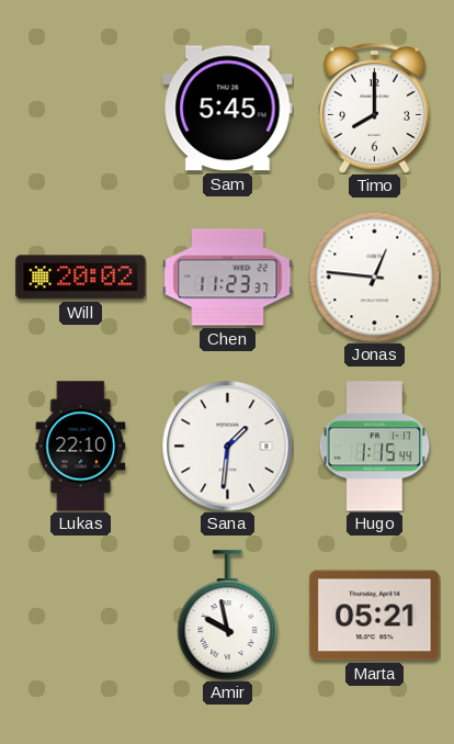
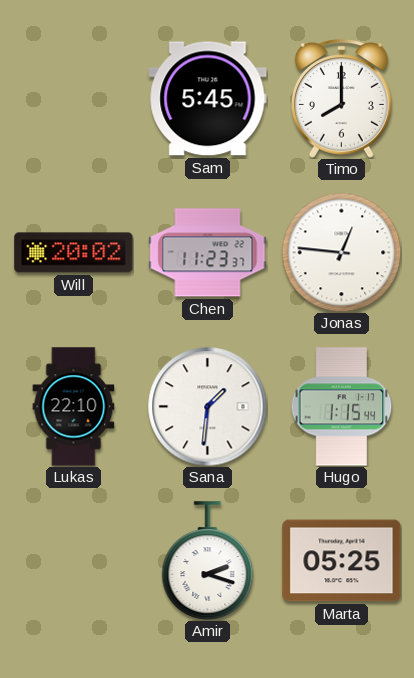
Amir: 9:58 -> 2:18
Marta: 05:21 -> 05:25
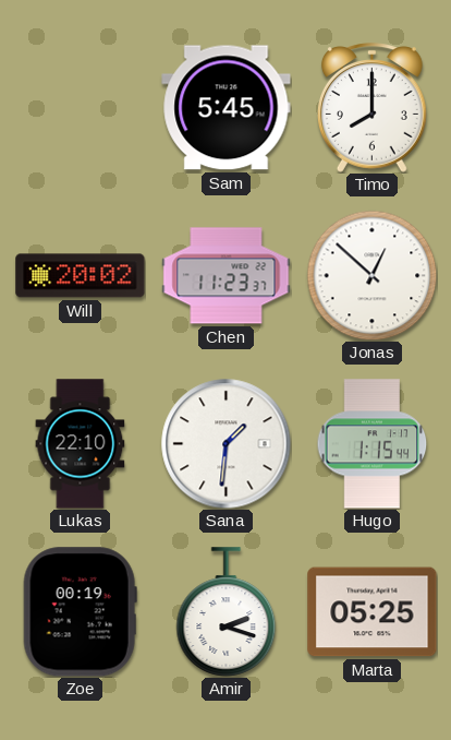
Jonas: 12:46 -> 12:52
Zoe: none -> 00:19
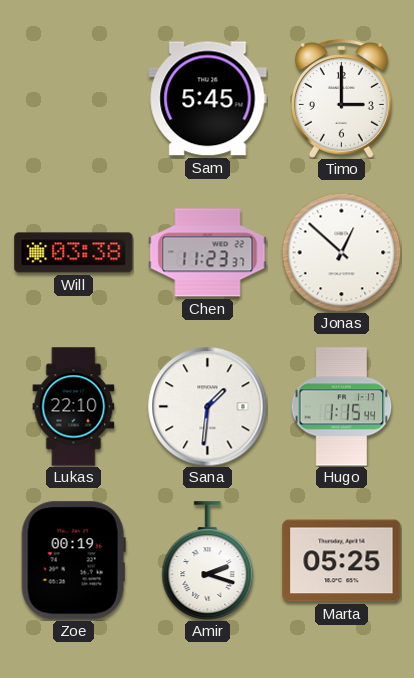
Timo: 8:00 -> 3:00
Will: 20:02 -> 03:38
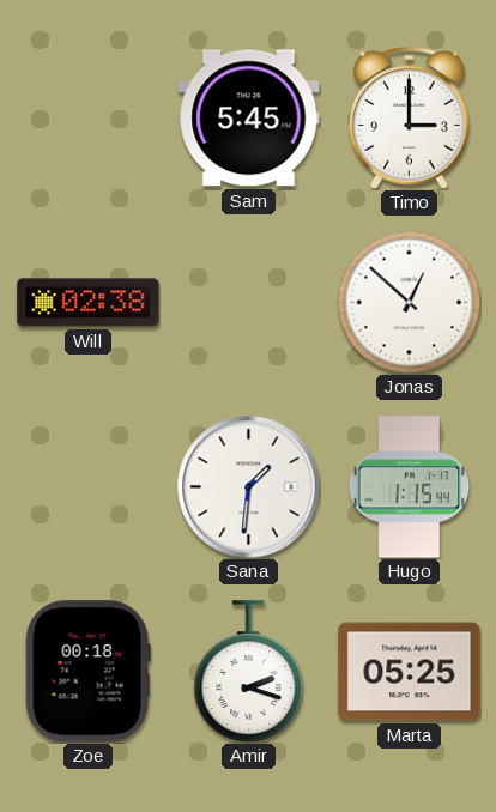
Will: 03:38 -> 02:38
Chen: 11:23 -> none
Lukas: 22:10 -> none
Zoe: 00:19 -> 00:18
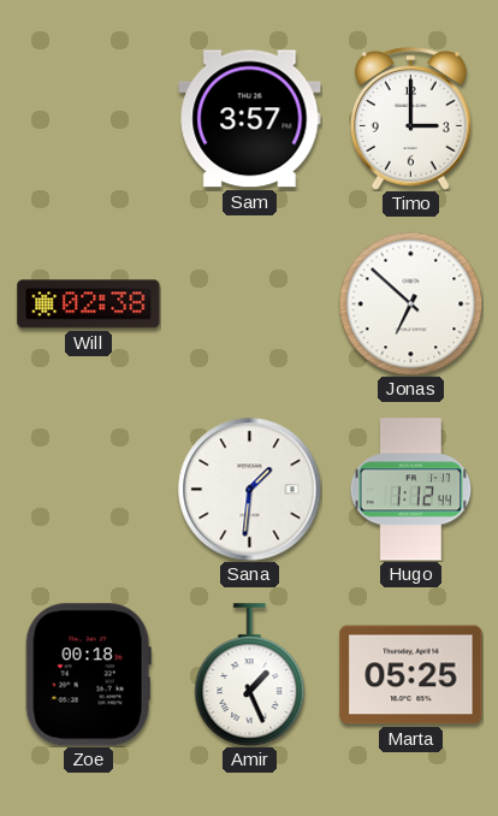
Sam: 5:45 -> 3:57
Jonas: 12:52 -> 6:52
Hugo: 1:15 -> 1:12
Amir: 2:18 -> 1:26
